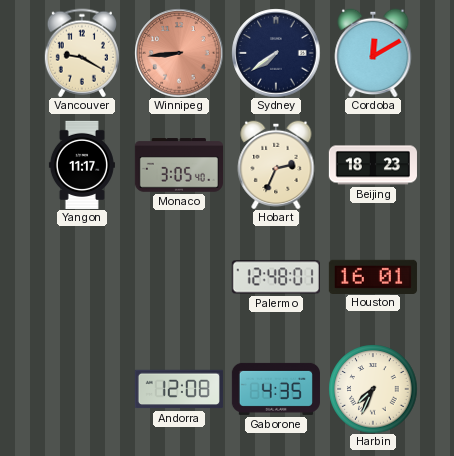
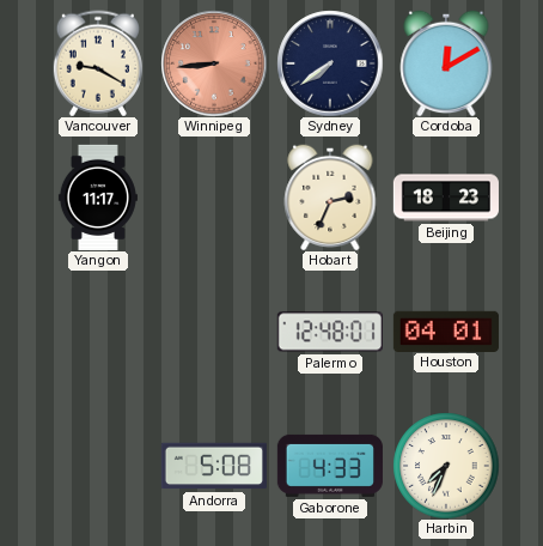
Monaco: 3:05 -> none
Houston: 16:01 -> 04:01
Andorra: 12:08 -> 5:08
Gaborone: 4:35 -> 4:33
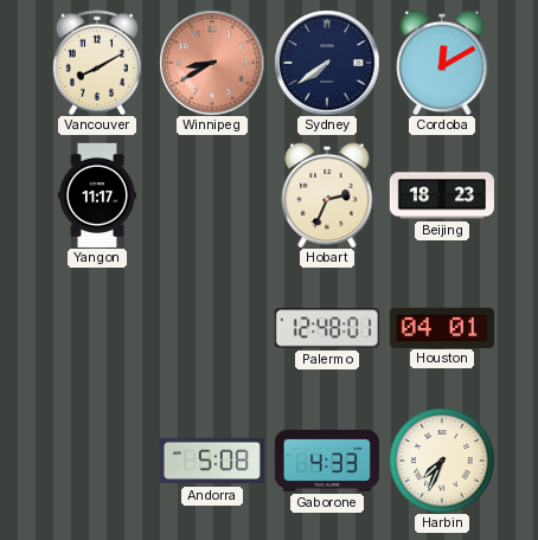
Vancouver: 9:20 -> 8:10
Winnipeg: 8:44 -> 8:40
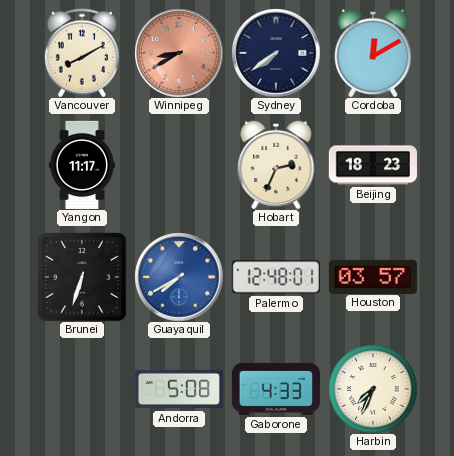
Brunei: none -> 6:33
Guayaquil: none -> 7:40
Houston: 04:01 -> 03:57
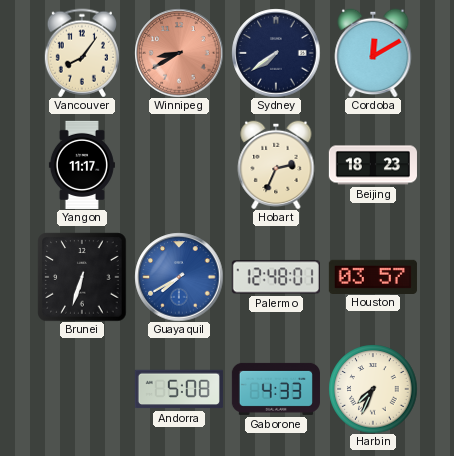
Vancouver: 8:10 -> 8:06
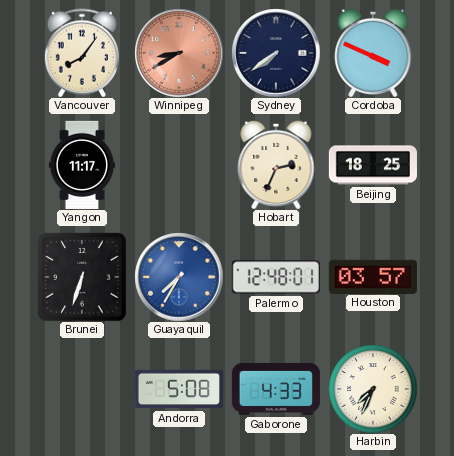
Cordoba: 12:10 -> 3:49
Beijing: 18:23 -> 18:25
Guayaquil: 7:40 -> 7:35
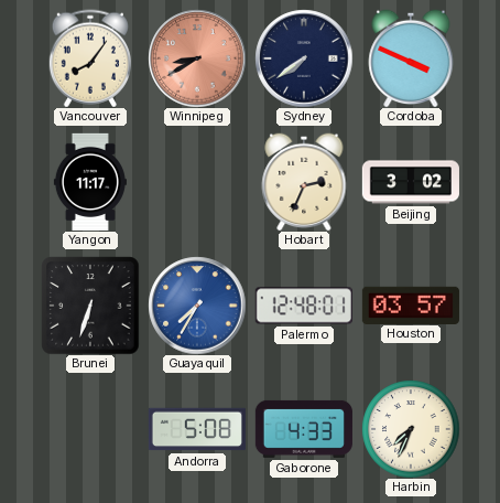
Beijing: 18:25 -> 3:02
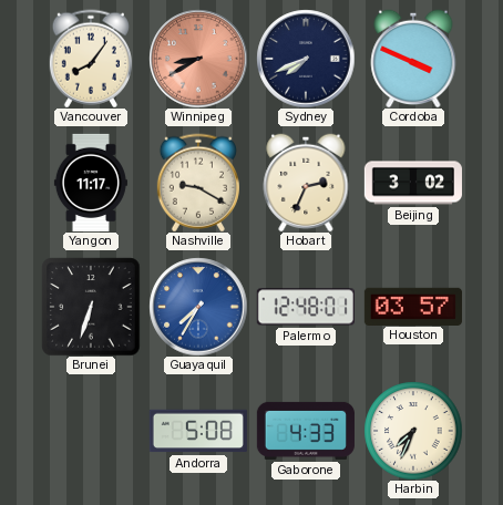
Sydney: 7:39 -> 7:41
Nashville: none -> 9:20
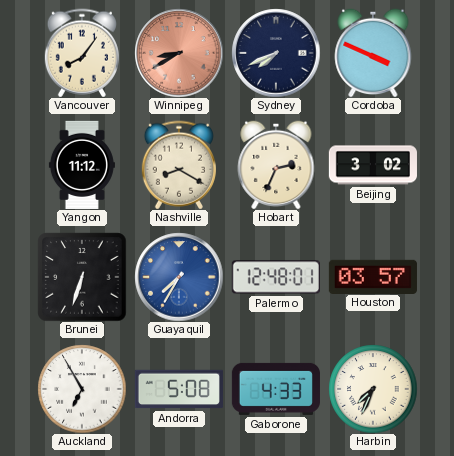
Yangon: 11:17 -> 11:12
Nashville: 9:20 -> 8:20
Auckland: none -> 6:55
